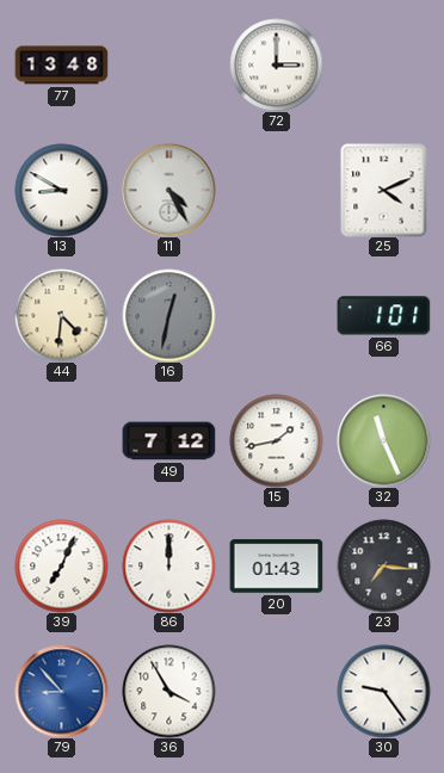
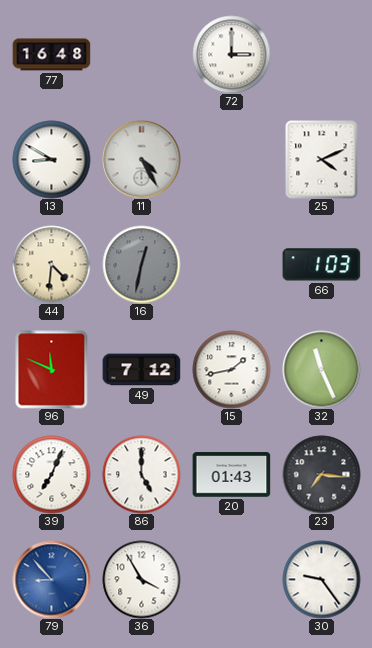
77: 13:48 -> 16:48
66: 1:01 -> 1:03
96: none -> 11:49
86: 12:00 -> 5:00
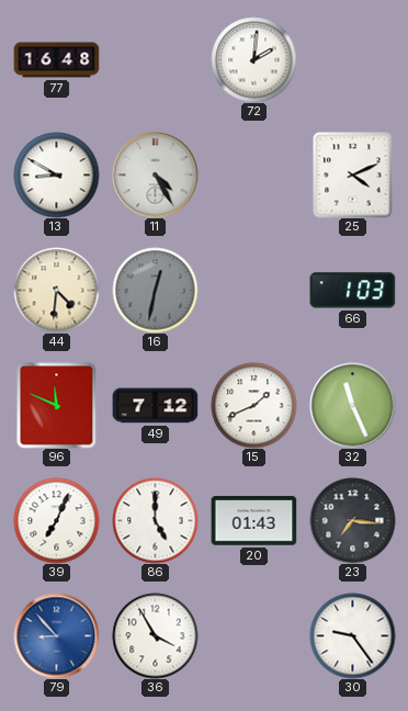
72: 3:00 -> 2:01
15: 1:43 -> 1:41
